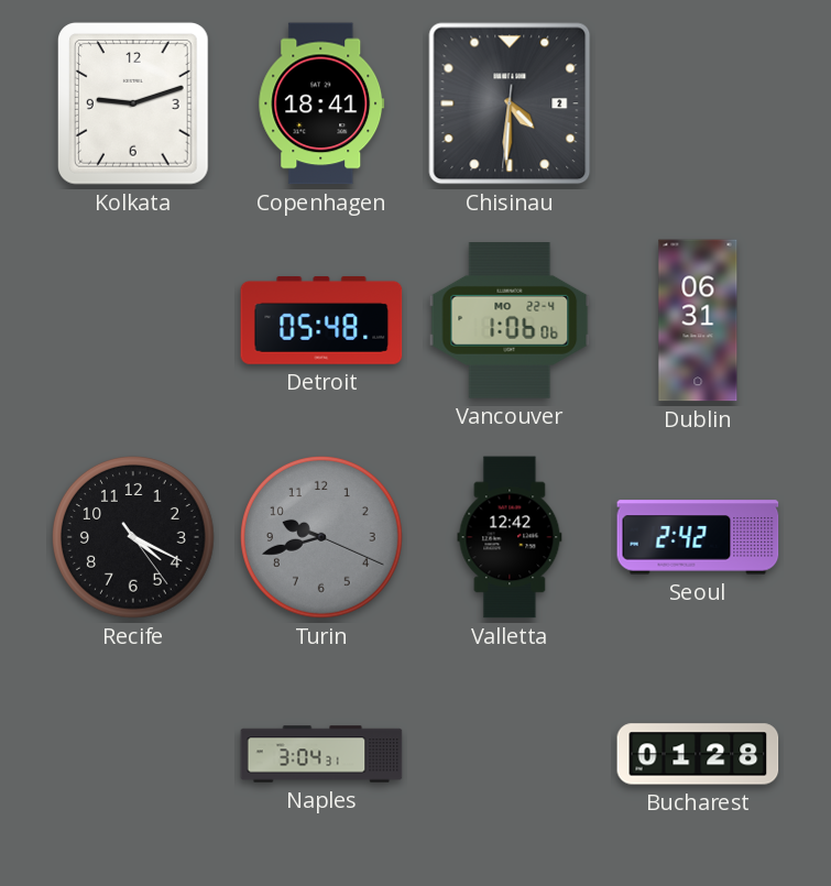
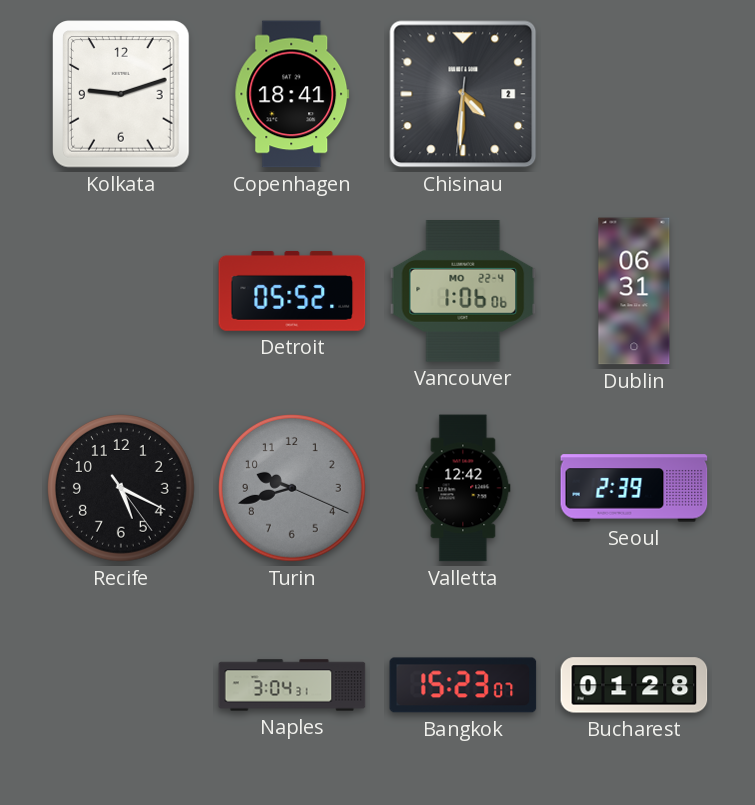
Detroit: 05:48 -> 05:52
Recife: 4:19 -> 5:19
Seoul: 2:42 -> 2:39
Bangkok: none -> 15:23
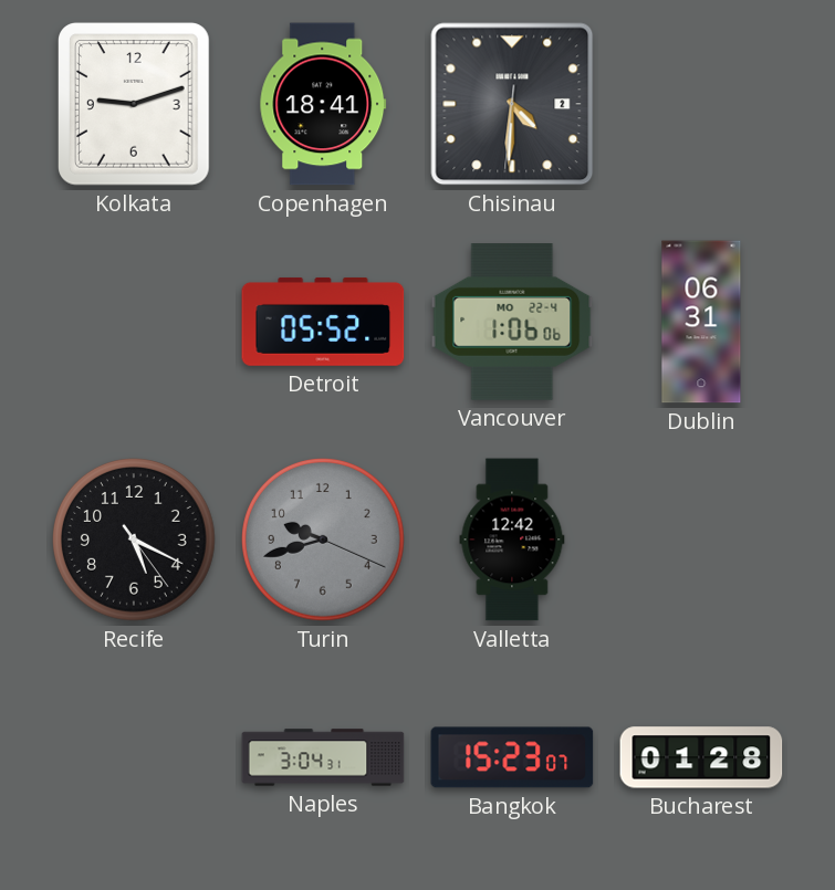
Seoul: 2:39 -> none
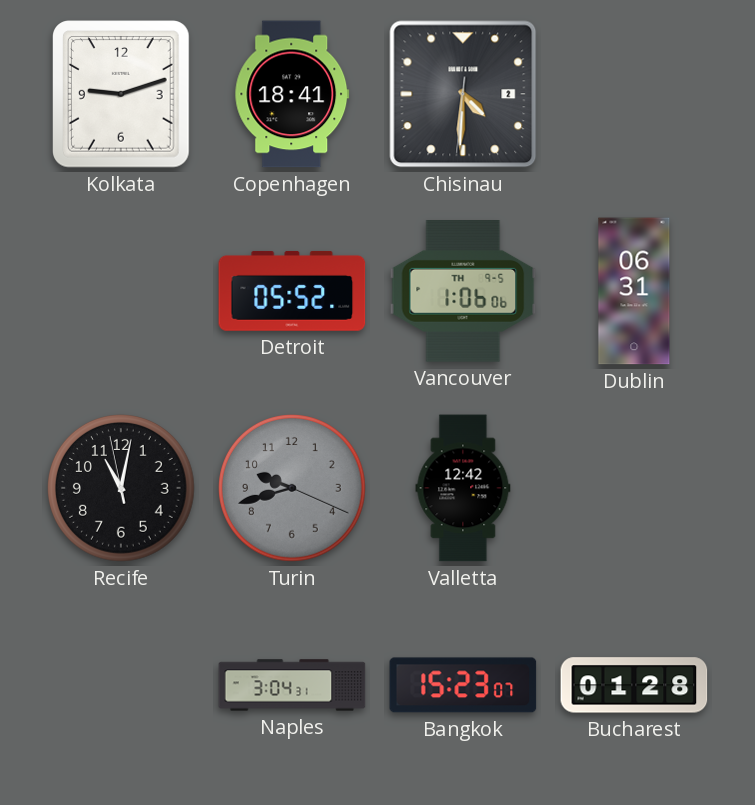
Vancouver date: MO 22-4 -> TH 9-5
Recife: 5:19 -> 11:01
